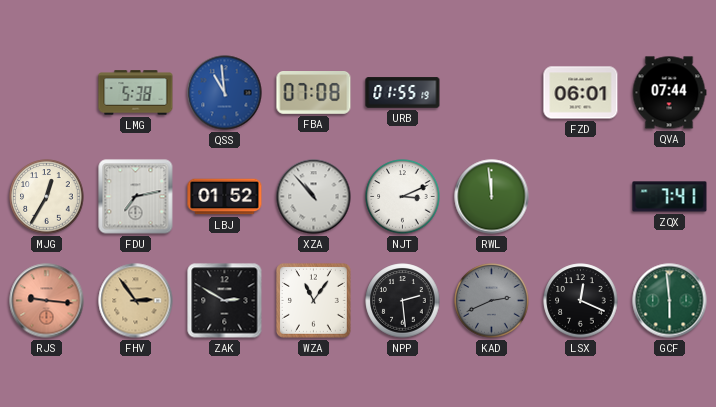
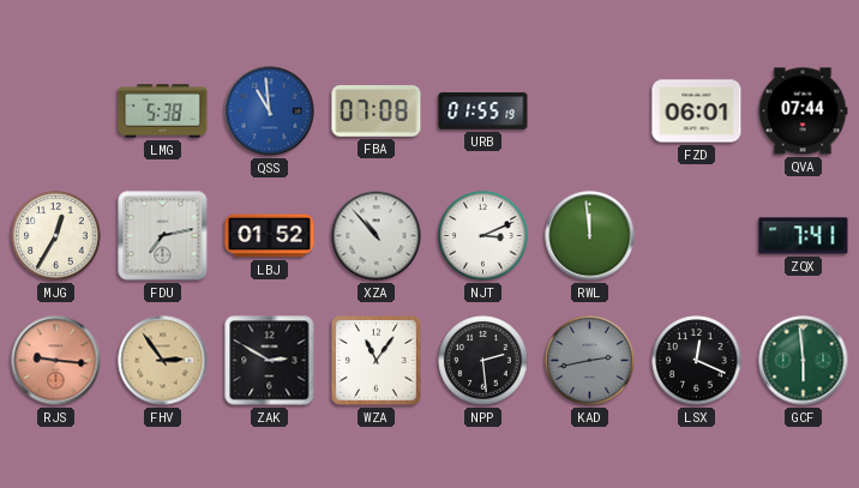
KAD: 2:41 -> 2:43
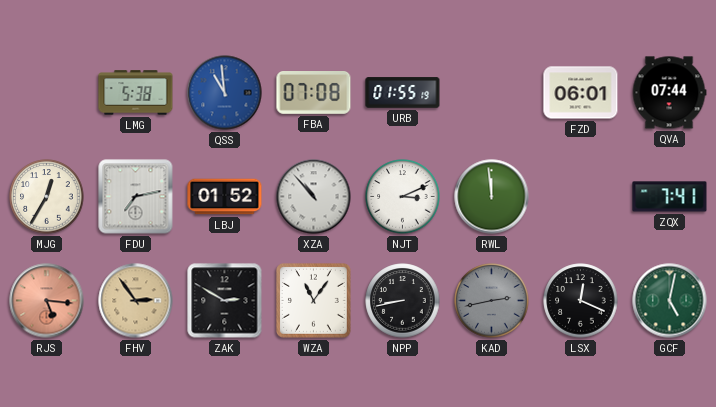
RJS: 9:16 -> 5:16
NPP: 2:29 -> 8:43
GCF: 5:59 -> 5:02
